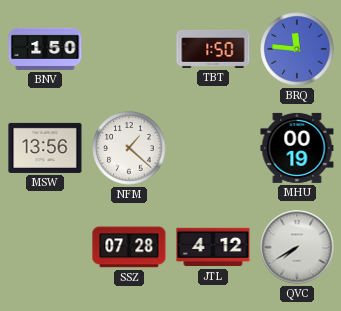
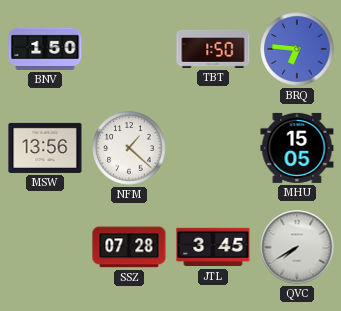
BRQ: 11:46 -> 6:46
MHU: 00:19 -> 15:05
JTL: 4:12 -> 3:45
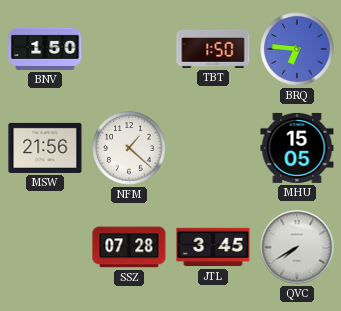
MSW: 13:56 -> 21:56
